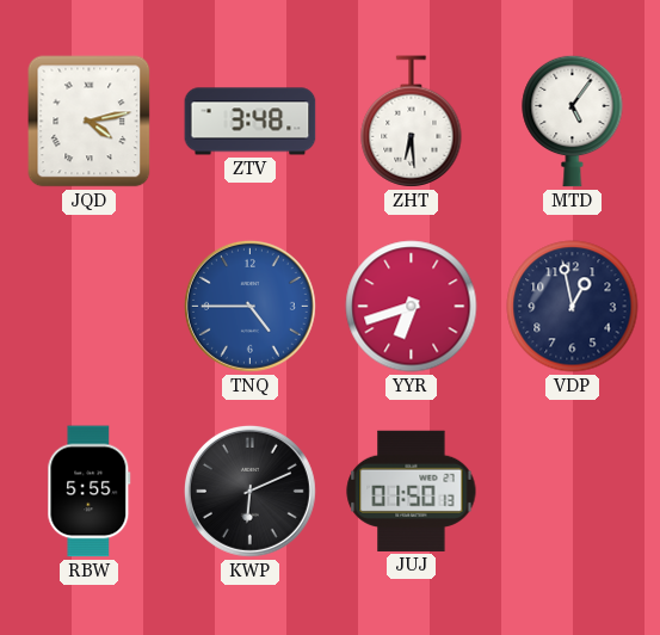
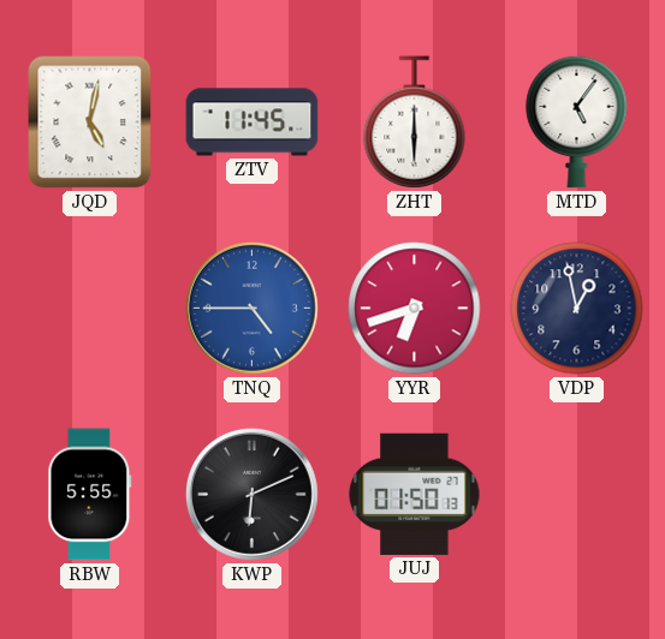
JQD: 4:13 -> 5:02
ZTV: 3:48 -> 11:45
ZHT: 6:29 -> 6:00
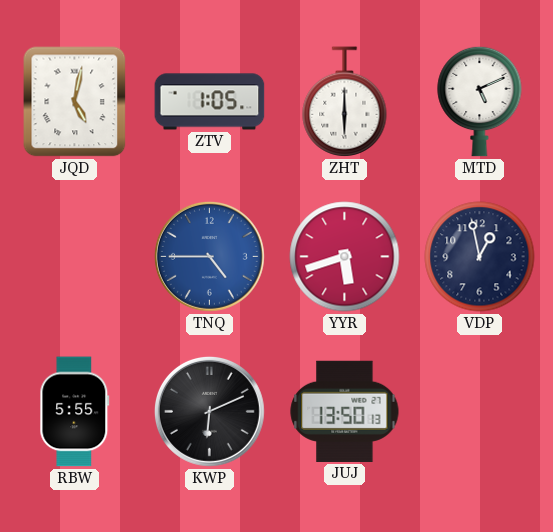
ZTV: 11:45 -> 1:05
MTD: 5:06 -> 5:11
YYR: 6:42 -> 5:42
JUJ: 01:50 -> 13:50
